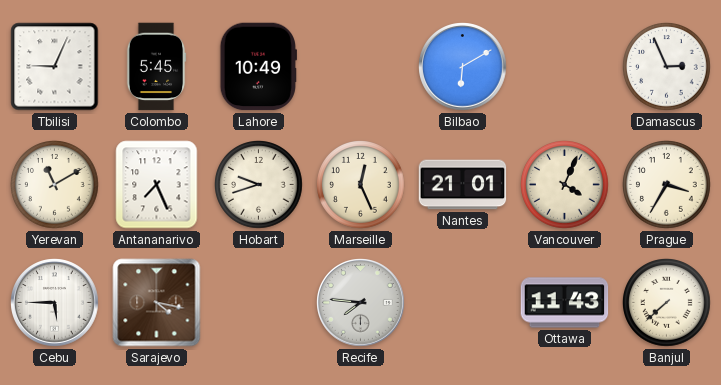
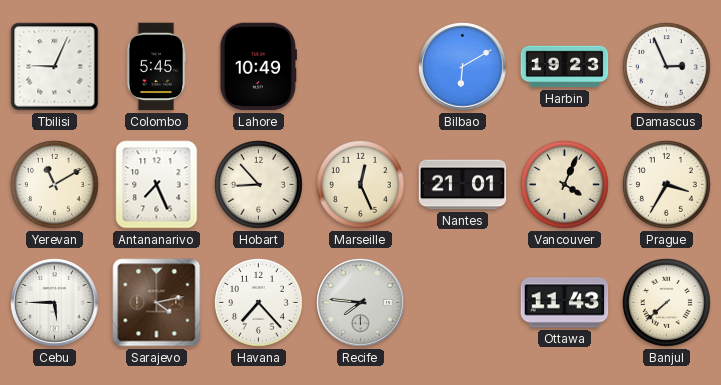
Harbin: none -> 19:23
Hobart: 9:42 -> 8:53
Sarajevo: 4:17 -> 4:13
Havana: none -> 7:23
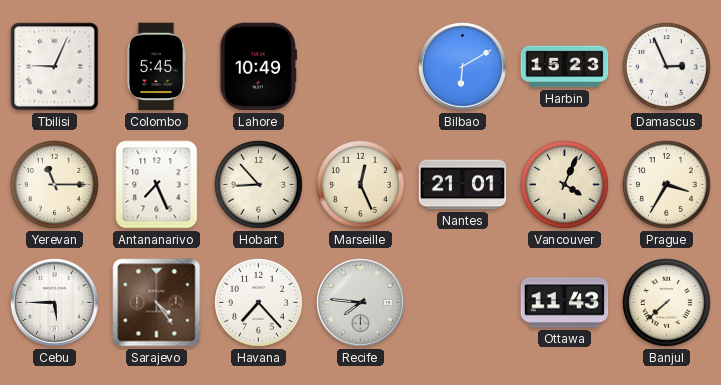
Harbin: 19:23 -> 15:23
Yerevan: 11:10 -> 11:15
Sarajevo: 4:13 -> 4:24
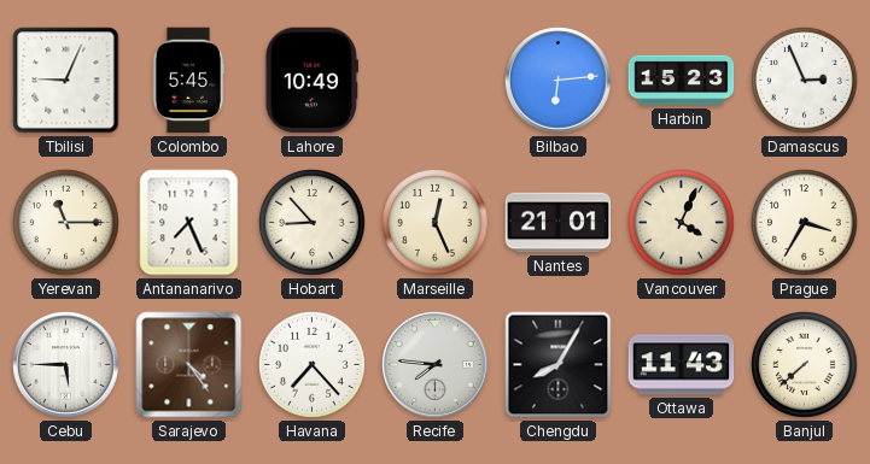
Bilbao: 6:10 -> 6:14
Chengdu: none -> 8:05
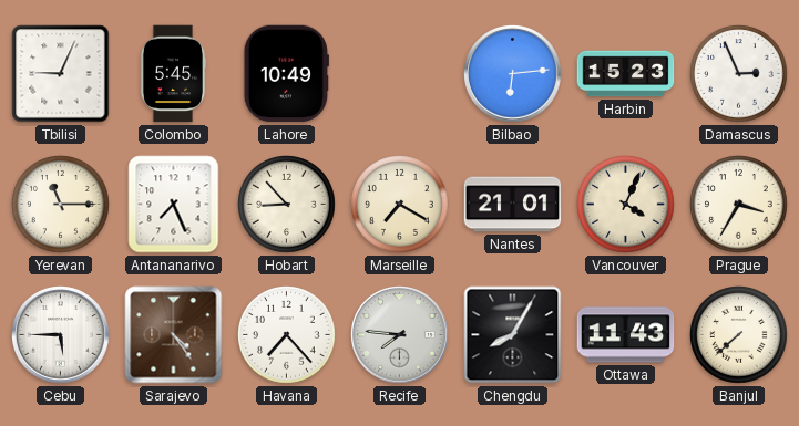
Marseille: 12:26 -> 7:20
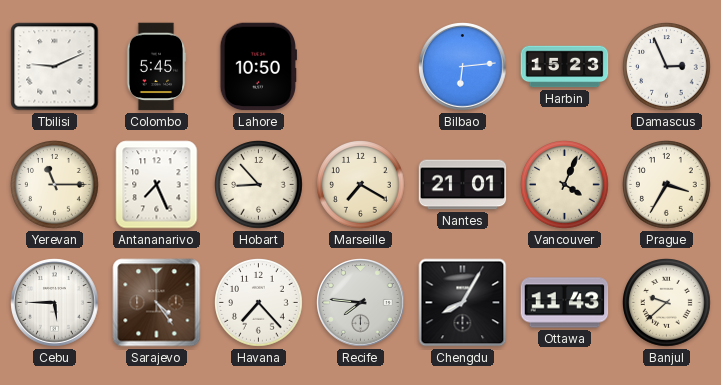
Tbilisi: 9:04 -> 9:11
Lahore: 10:49 -> 10:50
Banjul: 7:38 -> 9:38
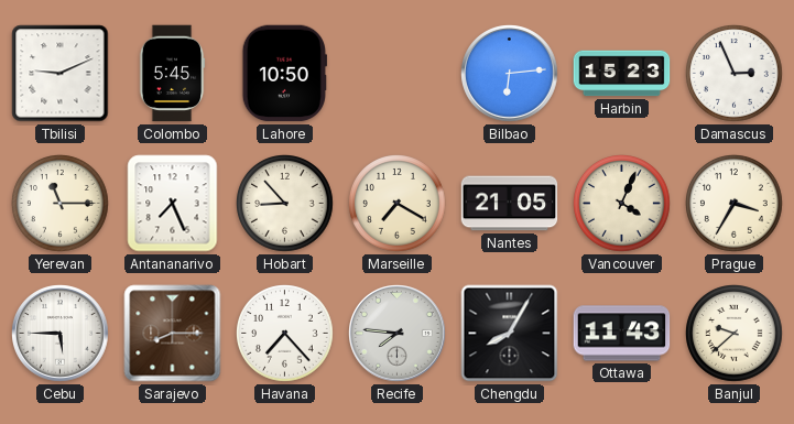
Nantes: 21:01 -> 21:05
Sarajevo: 4:24 -> 8:15
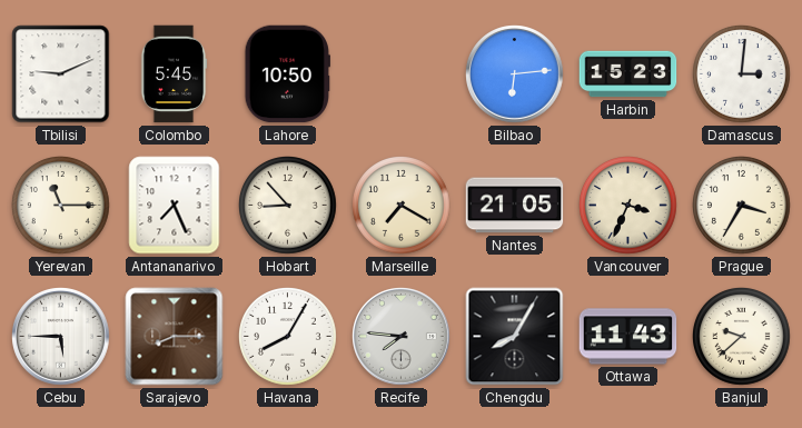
Damascus: 2:56 -> 3:01
Vancouver: 4:04 -> 3:34
Havana: 7:23 -> 8:05
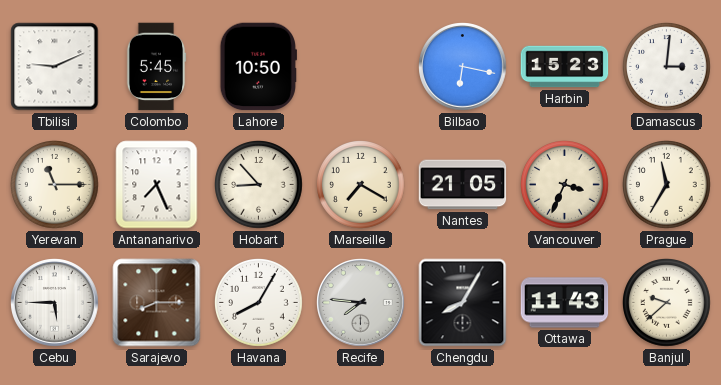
Bilbao: 6:14 -> 6:17
Prague: 3:35 -> 11:35
